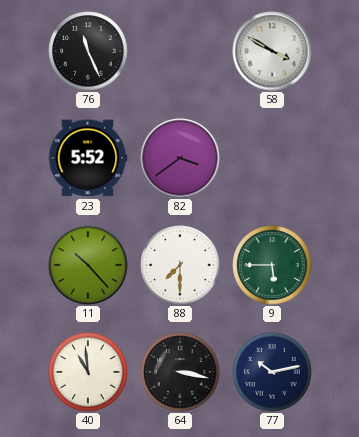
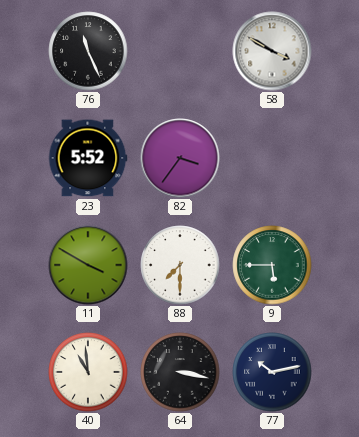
82: 3:39 -> 3:36
11: 10:23 -> 3:50
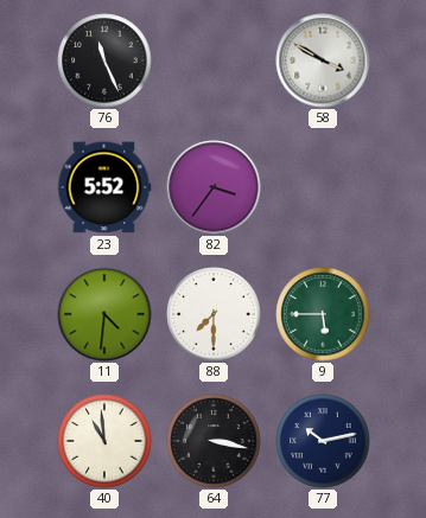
11: 3:50 -> 4:31
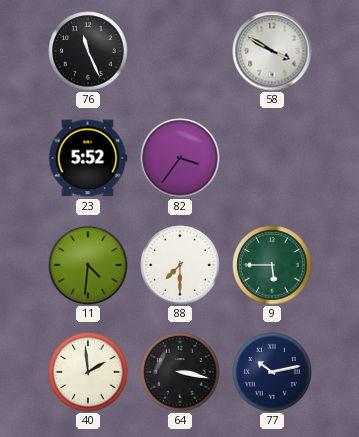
40: 10:59 -> 1:59
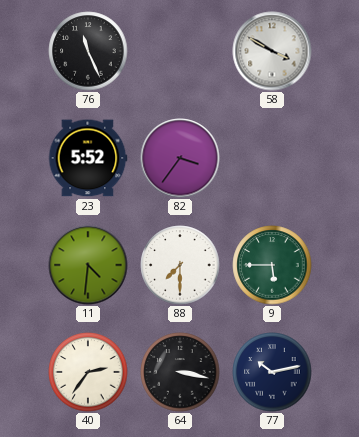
40: 1:59 -> 2:36
